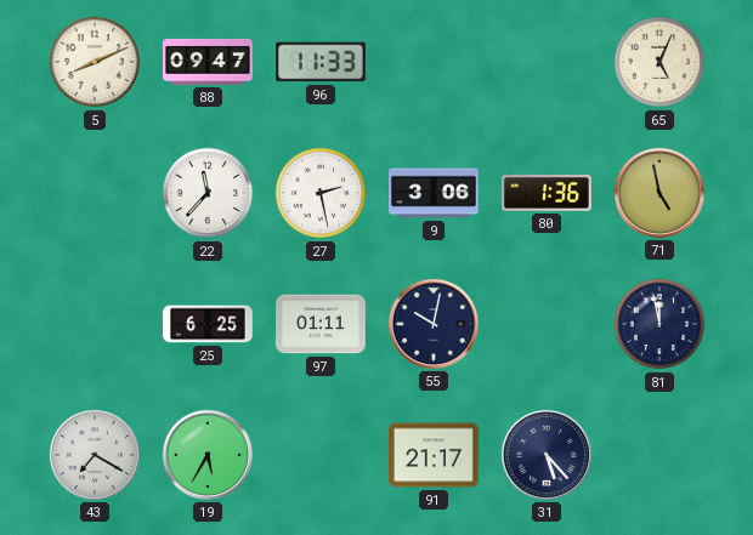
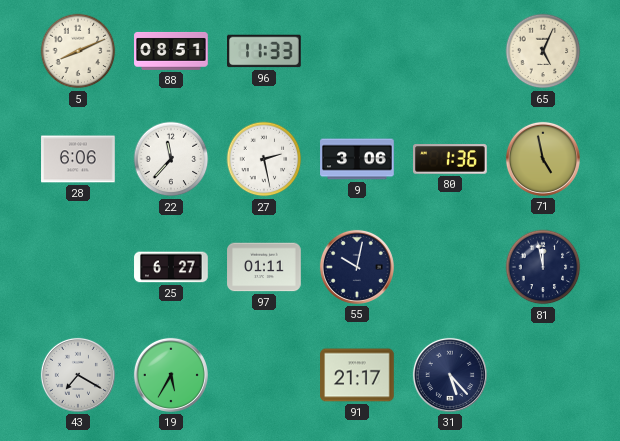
88: 09:47 -> 08:51
28: none -> 6:06
25: 6:25 -> 6:27
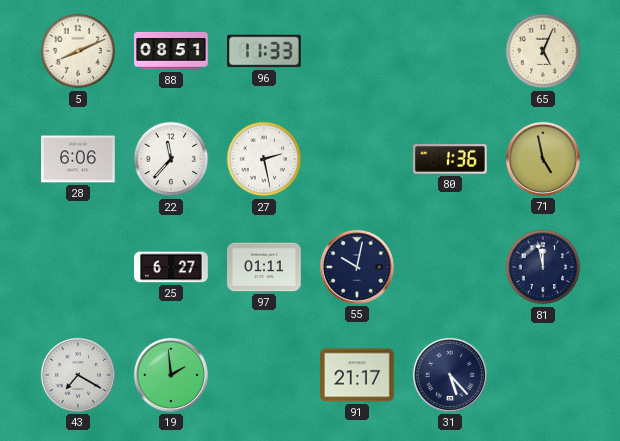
9: 3:06 -> none
19: 5:35 -> 1:59
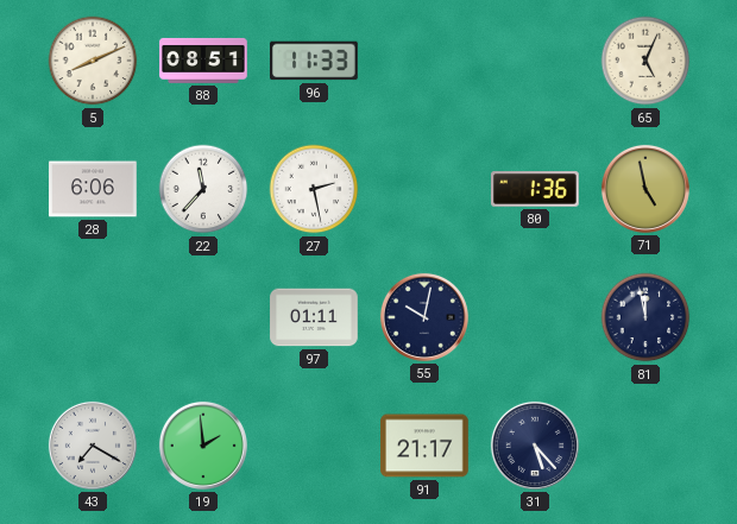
25: 6:27 -> none
